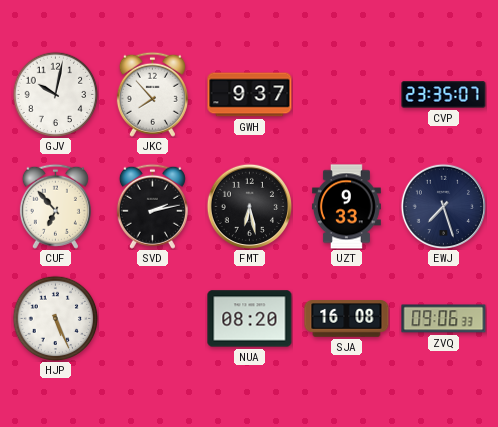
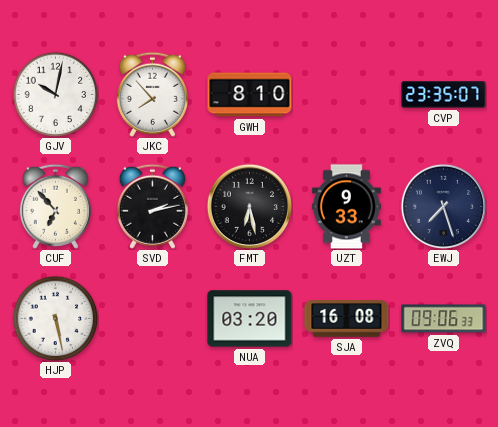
GWH: 9:37 -> 8:10
HJP: 5:26 -> 5:28
NUA: 08:20 -> 03:20
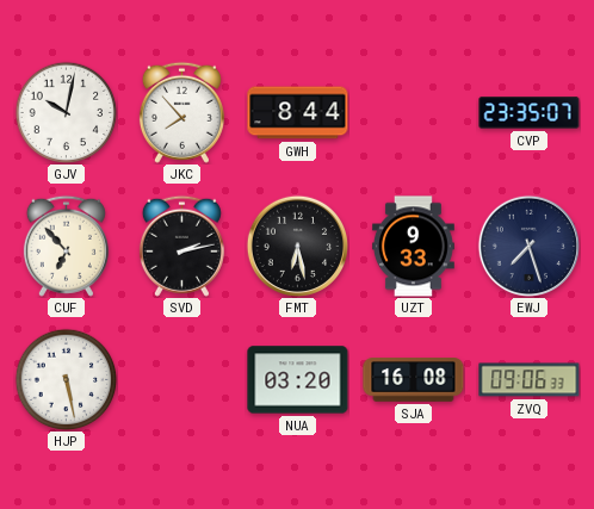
GWH: 8:10 -> 8:44
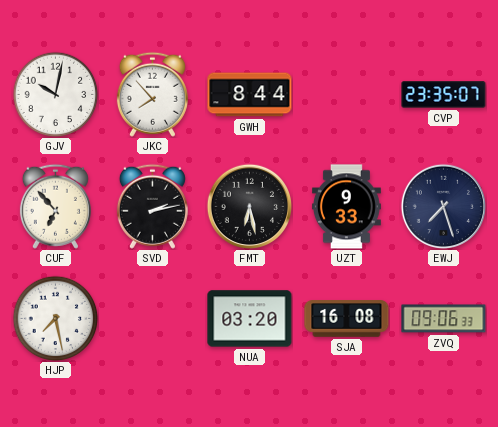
HJP: 5:28 -> 7:28
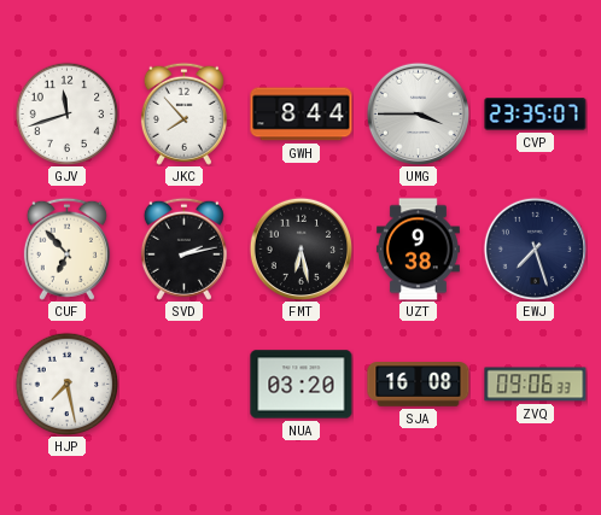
GJV: 10:02 -> 11:42
UMG: none -> 3:45
UZT: 9:33 -> 9:38
